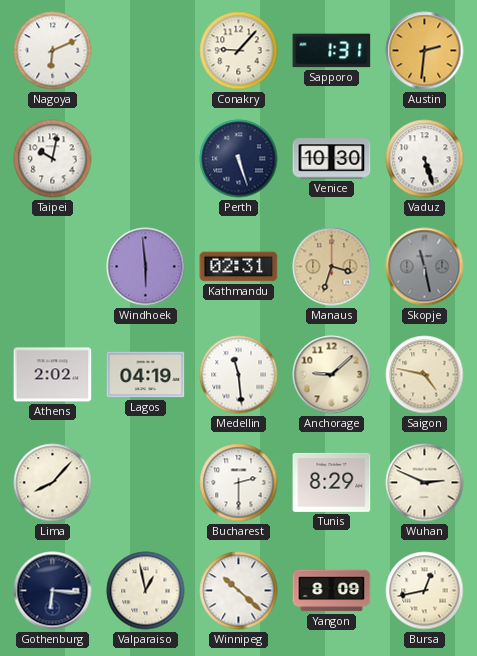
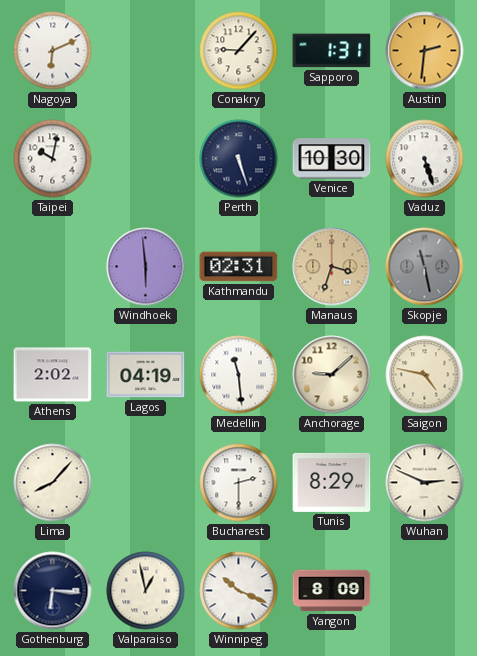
Winnipeg: 10:22 -> 10:19
Bursa: 12:43 -> none
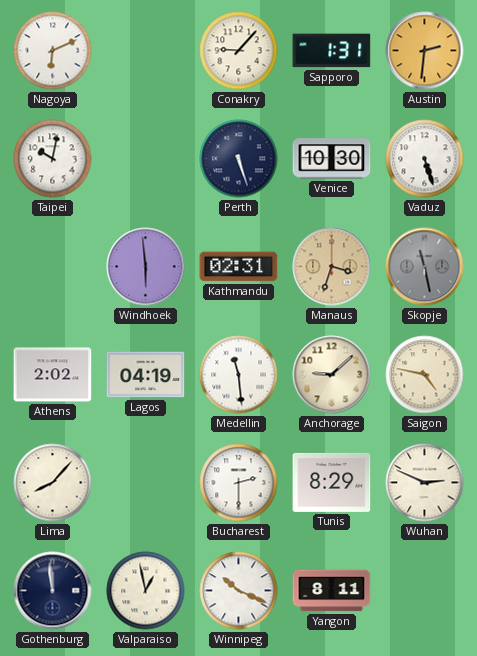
Gothenburg: 6:16 -> 11:59
Yangon: 8:09 -> 8:11
